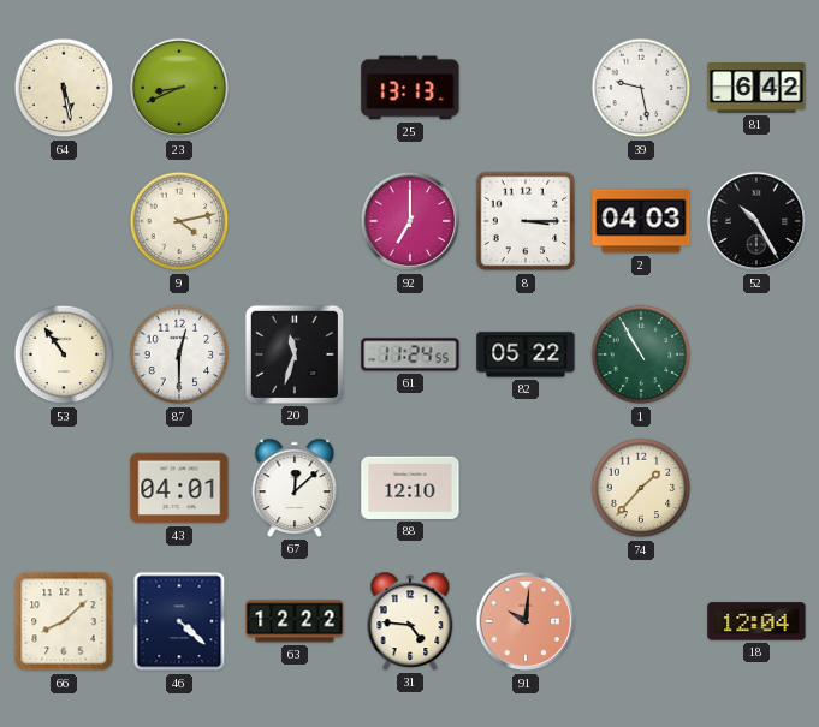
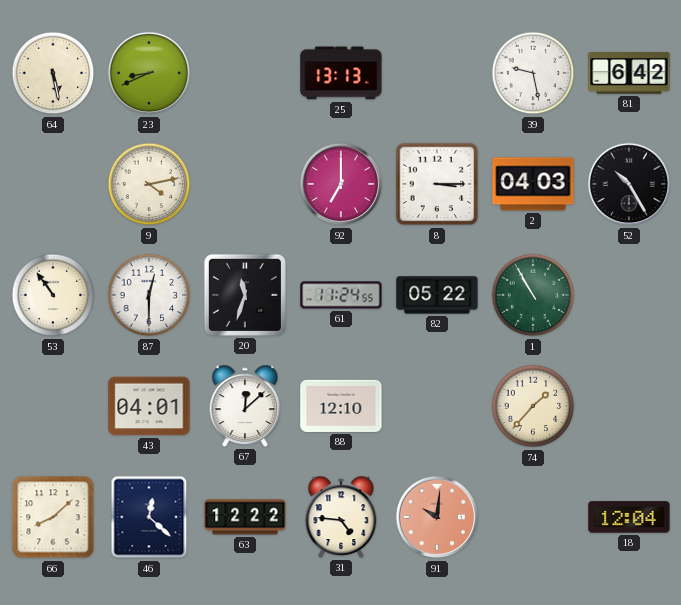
46: 4:22 -> 12:22
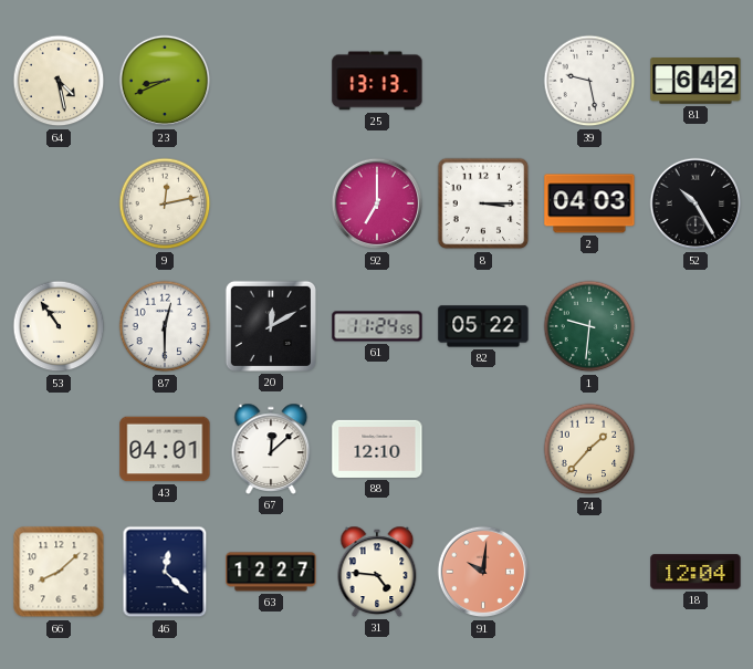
64: 5:28 -> 4:28
9: 4:13 -> 12:13
20: 11:33 -> 12:10
1: 10:55 -> 9:31
63: 12:22 -> 12:27
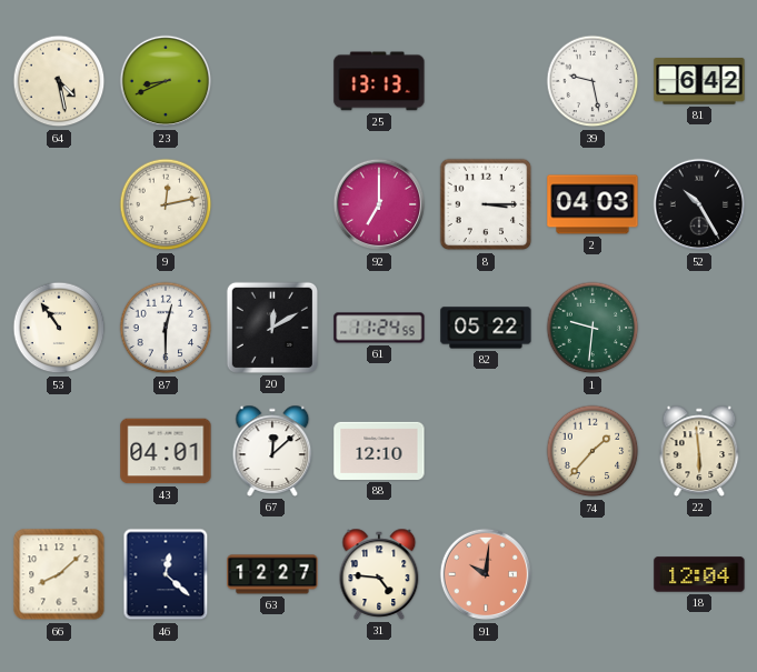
22: none -> 5:59
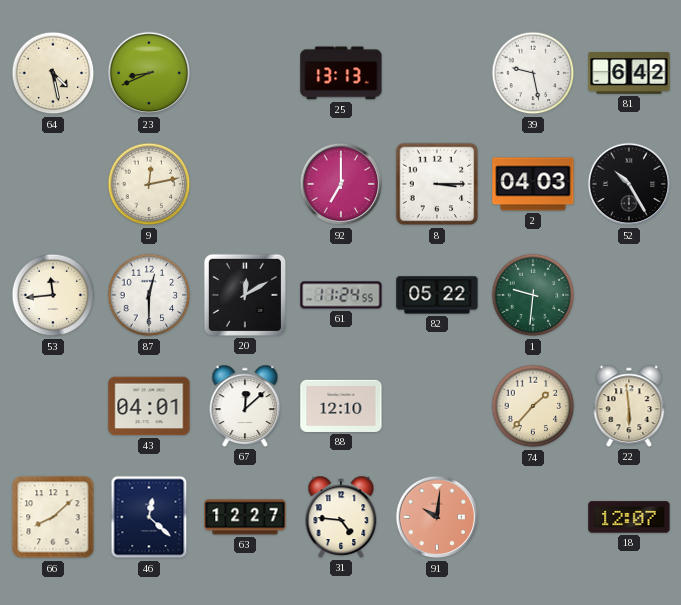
53: 10:54 -> 11:44
18: 12:04 -> 12:07
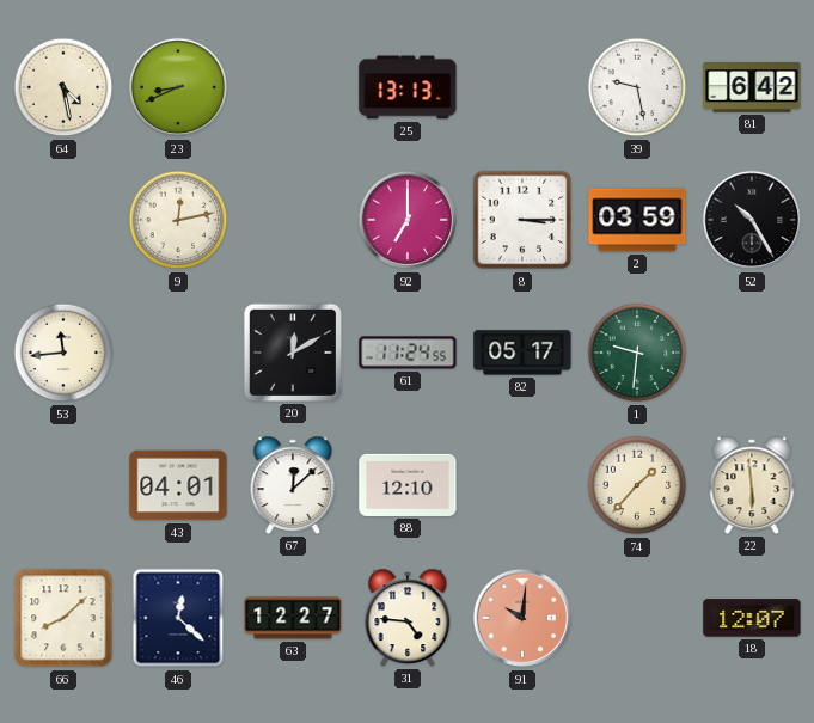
2: 04:03 -> 03:59
87: 12:30 -> none
82: 05:22 -> 05:17
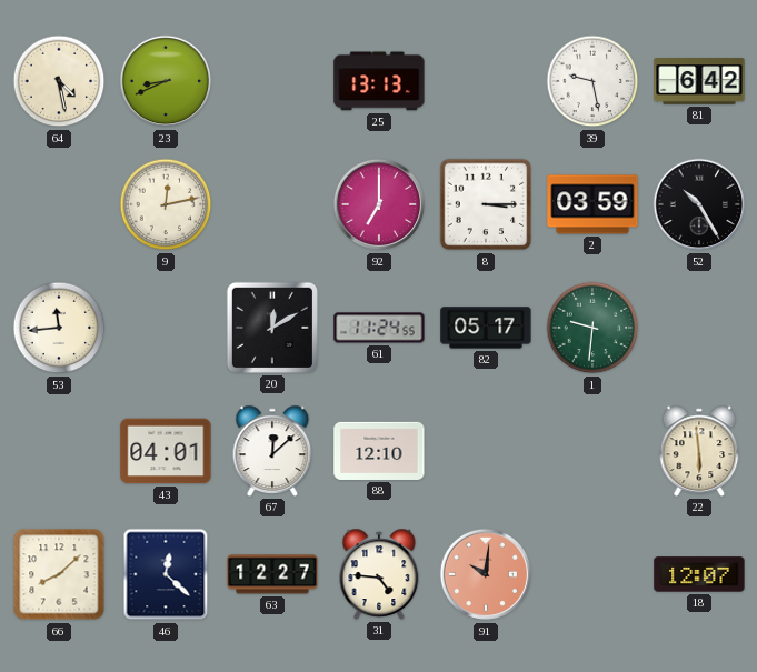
74: 1:37 -> none
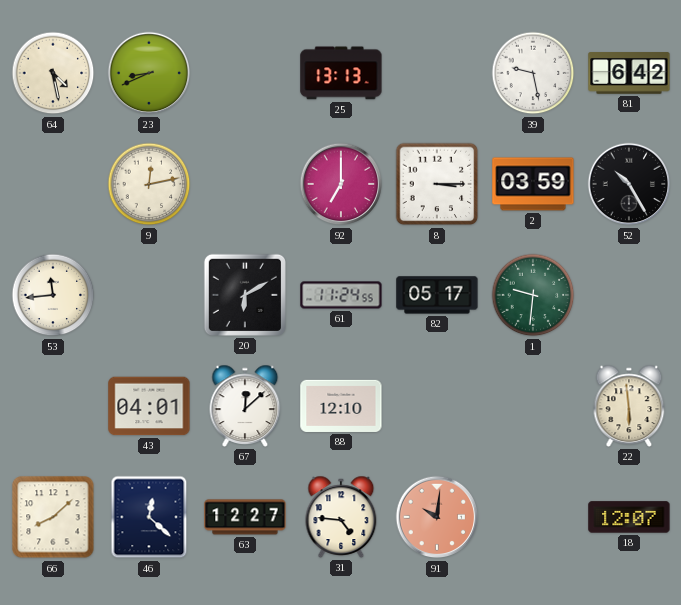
20: 12:10 -> 6:10
